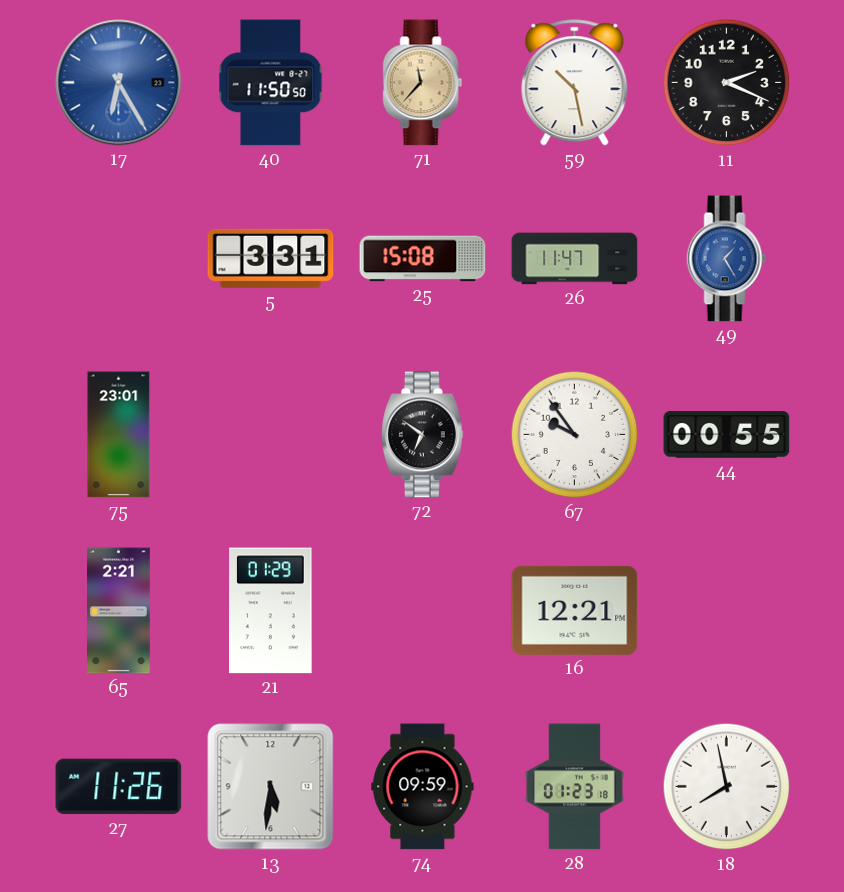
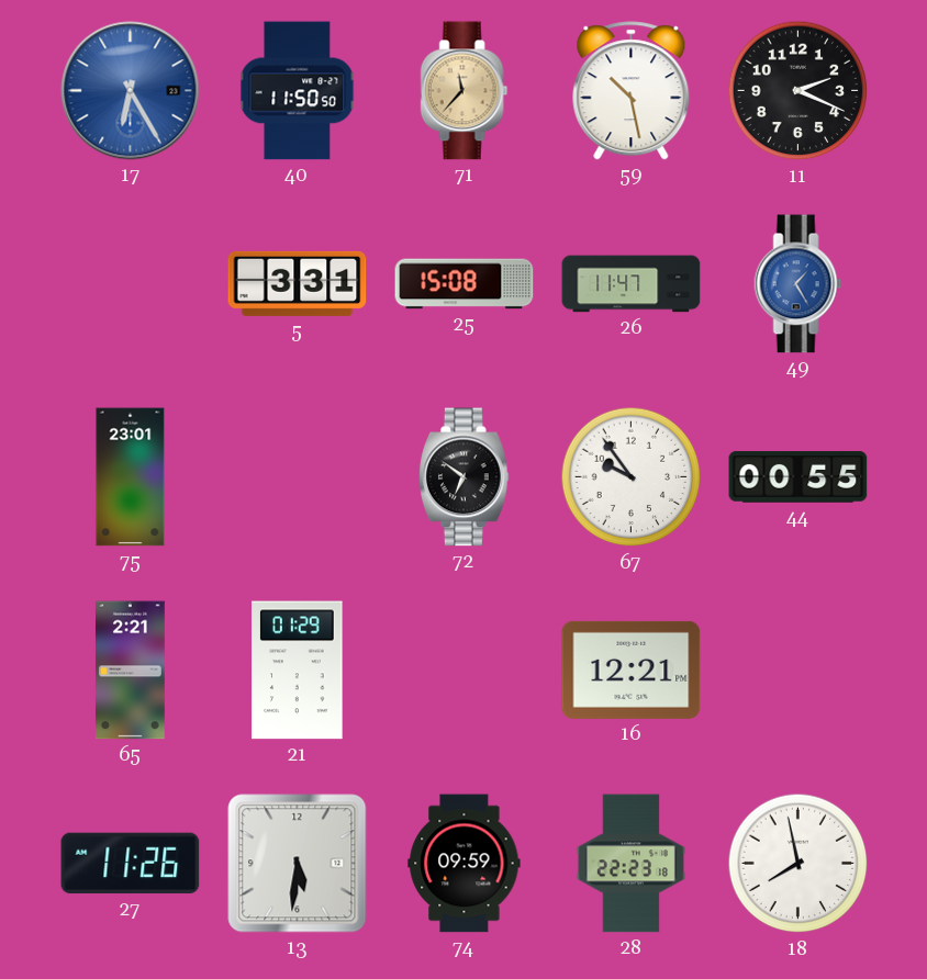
28: 01:23 -> 22:23
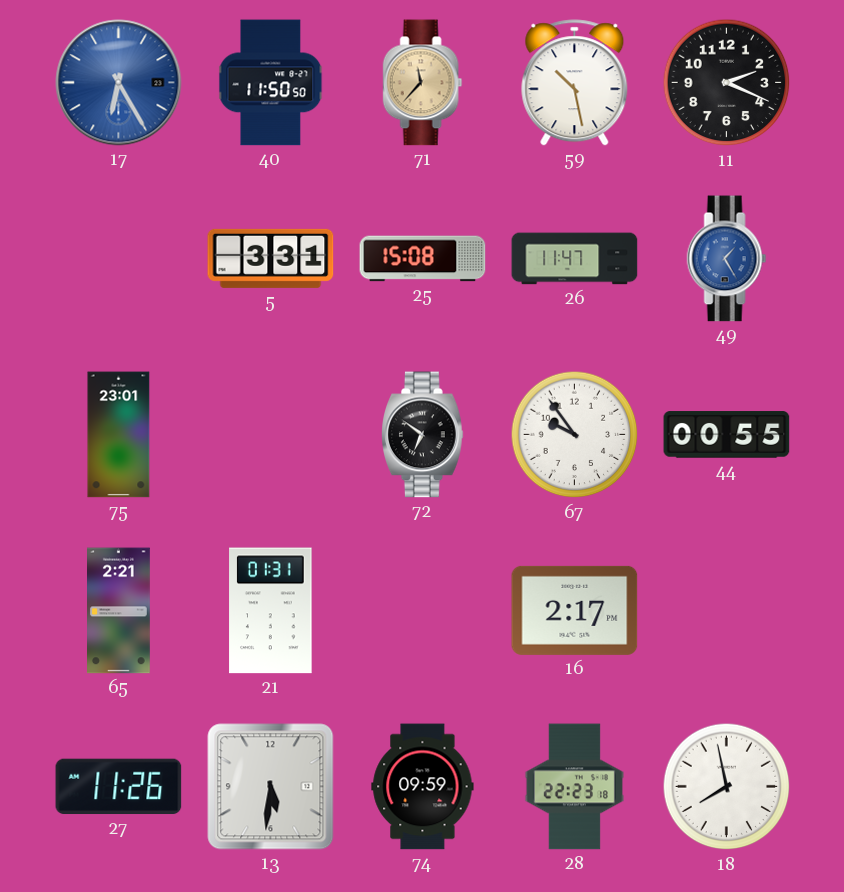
21: 01:29 -> 01:31
16: 12:21 -> 2:17
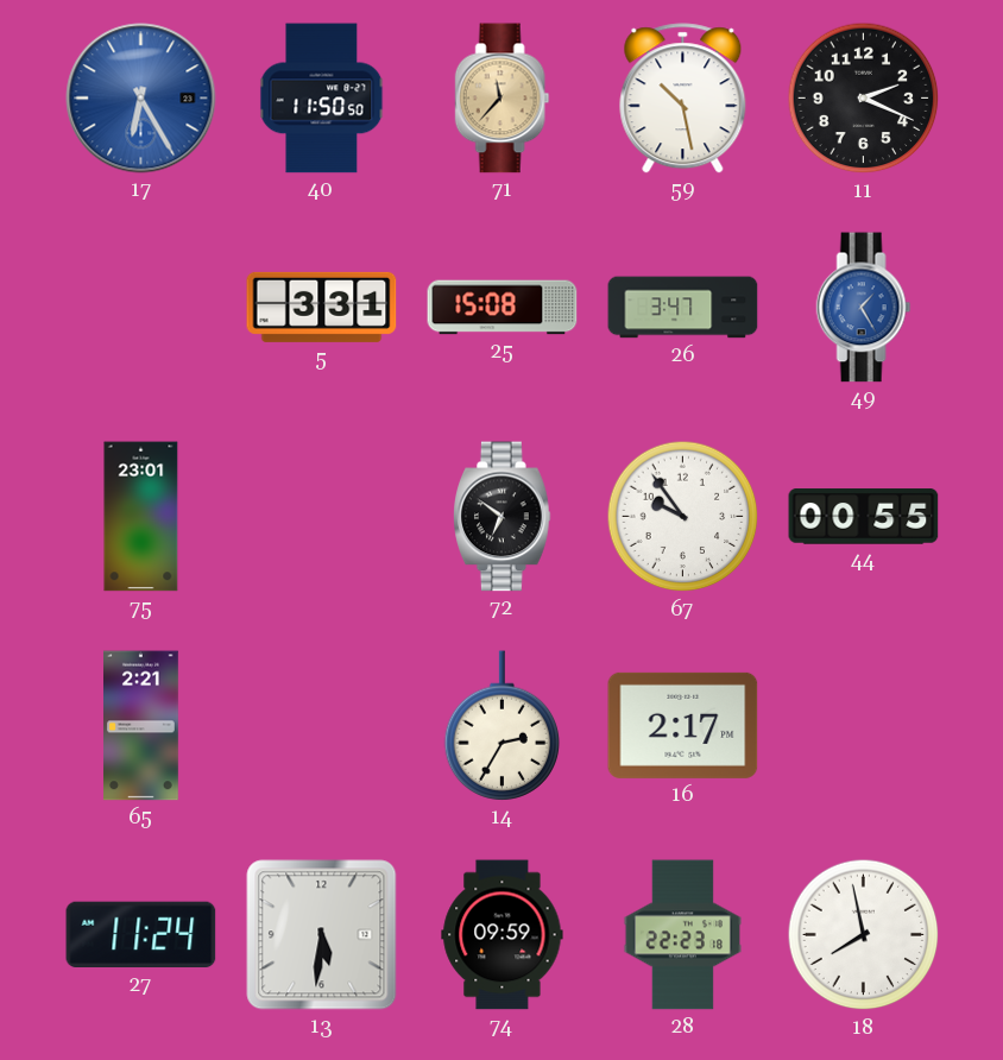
26: 11:47 -> 3:47
21: 01:31 -> none
14: none -> 2:35
27: 11:26 -> 11:24
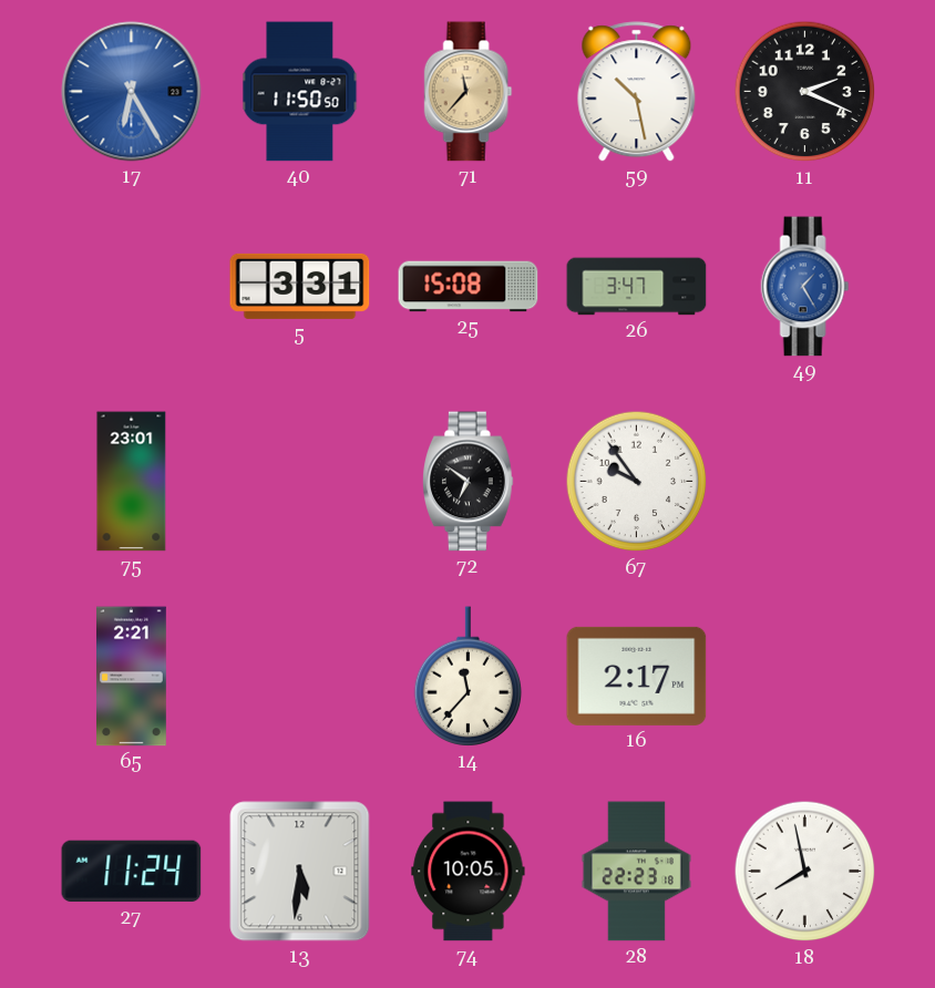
44: 00:55 -> none
14: 2:35 -> 11:37
74: 09:59 -> 10:05
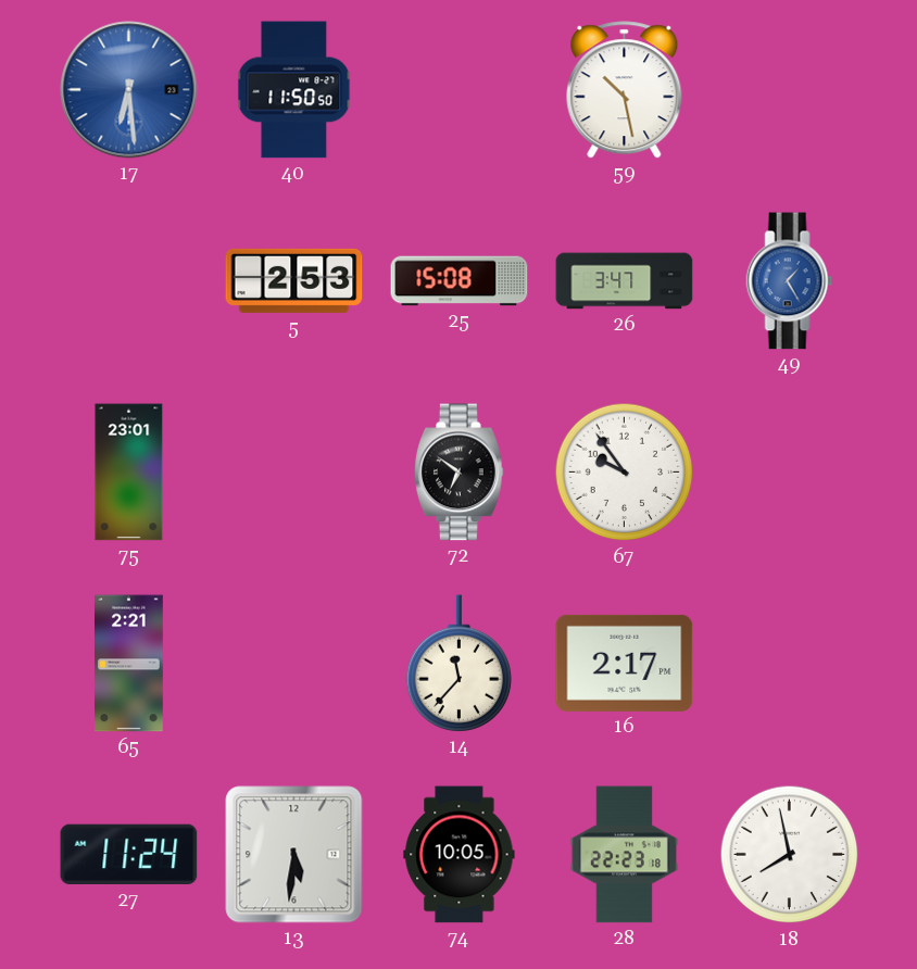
17: 6:25 -> 6:29
71: 11:37 -> none
11: 2:19 -> none
5: 3:31 -> 2:53
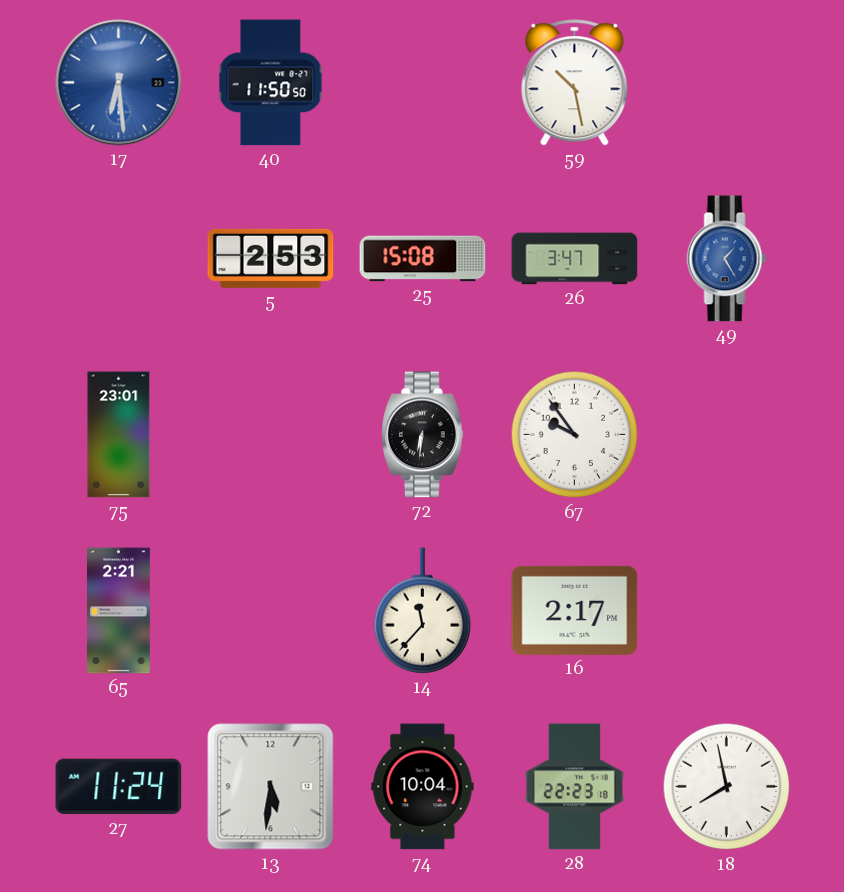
72: 6:51 -> 6:31
74: 10:05 -> 10:04
